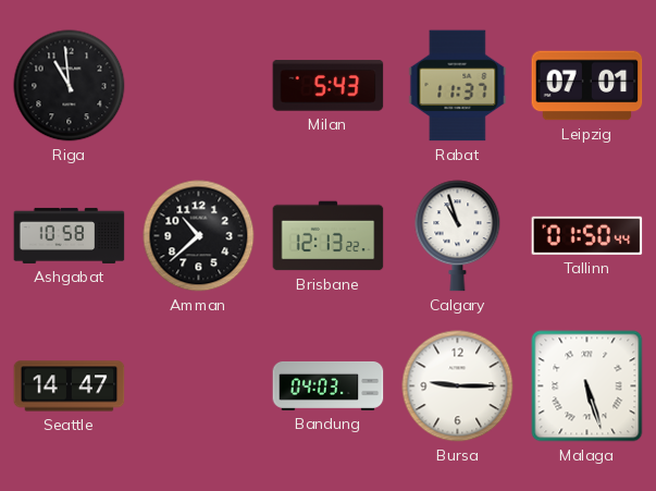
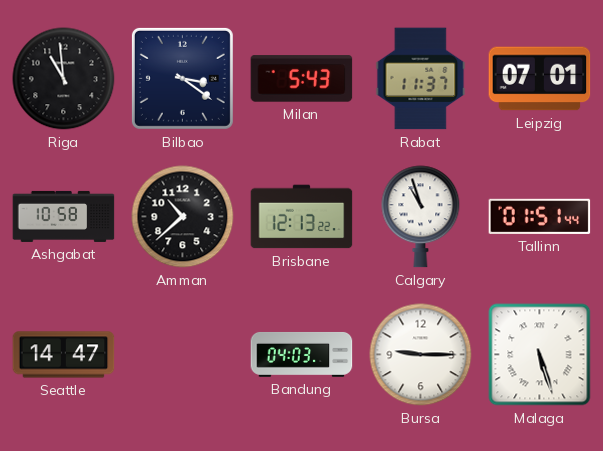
Bilbao: none -> 3:21
Tallinn: 01:50 -> 01:51
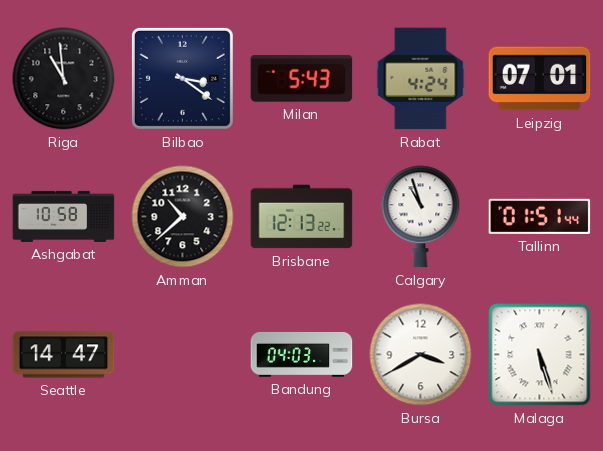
Rabat: 11:37 -> 4:24
Bursa: 9:15 -> 3:40
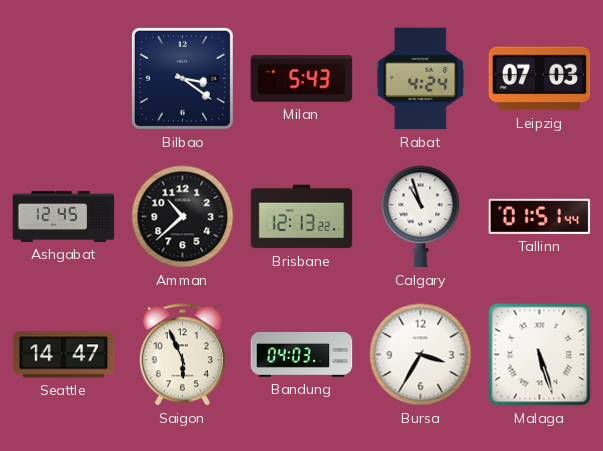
Riga: 10:59 -> none
Leipzig: 07:01 -> 07:03
Ashgabat: 10:58 -> 12:45
Saigon: none -> 5:56
Bursa: 3:40 -> 3:35
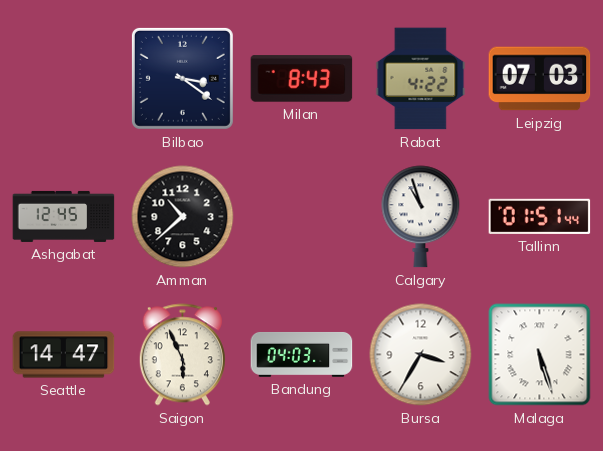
Milan: 5:43 -> 8:43
Rabat: 4:24 -> 4:22
Brisbane: 12:13 -> none
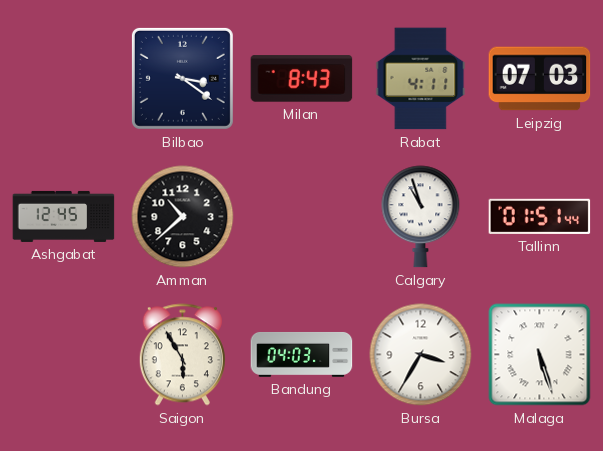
Rabat: 4:22 -> 4:11
Seattle: 14:47 -> none
Saigon: 5:56 -> 5:55
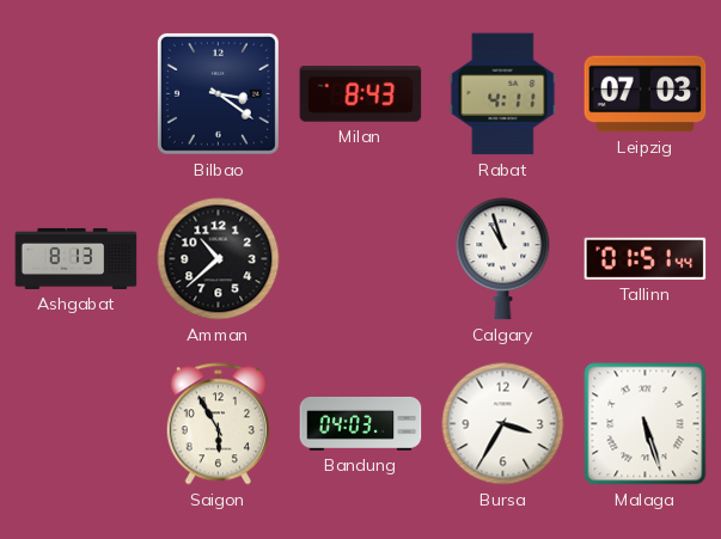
Ashgabat: 12:45 -> 8:13
